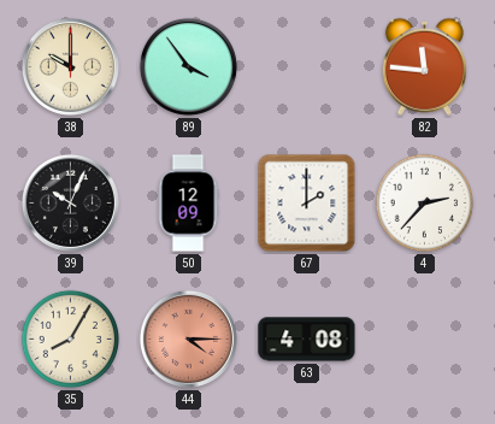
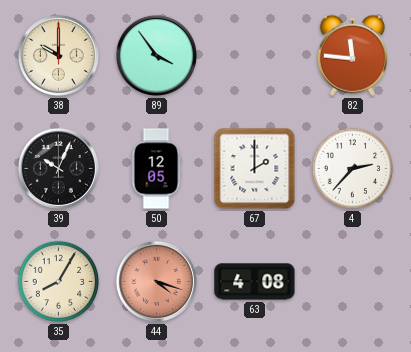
50: 12:09 -> 12:05
44: 4:15 -> 4:18
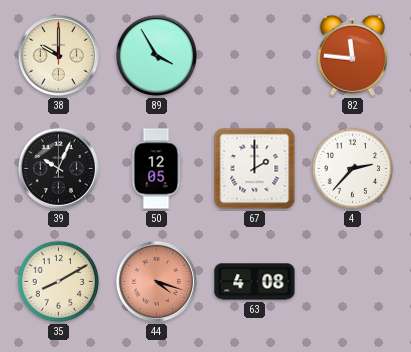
89: 3:54 -> 3:55
35: 8:05 -> 8:10
